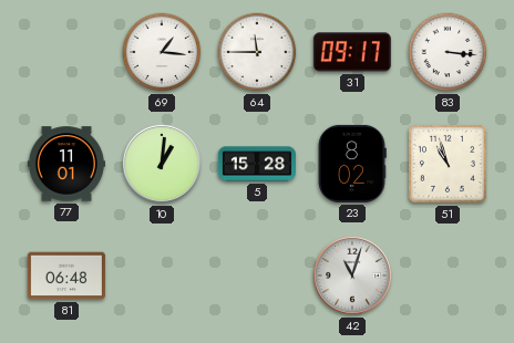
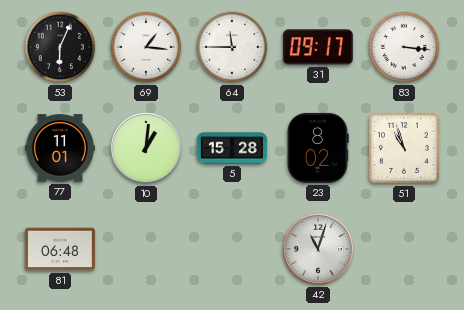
53: none -> 6:04
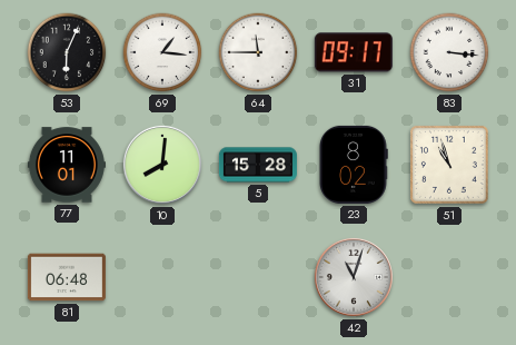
10: 1:01 -> 8:01
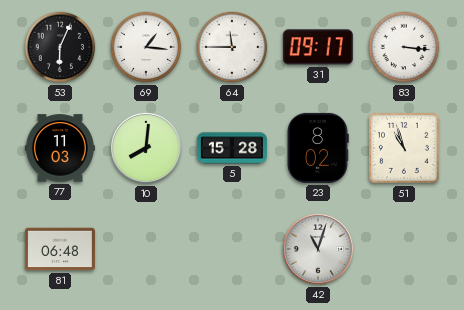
77: 11:01 -> 11:03
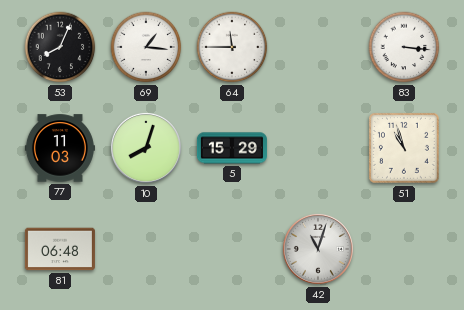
53: 6:04 -> 8:04
31: 09:17 -> none
10: 8:01 -> 8:03
5: 15:28 -> 15:29
23: 8:02 -> none
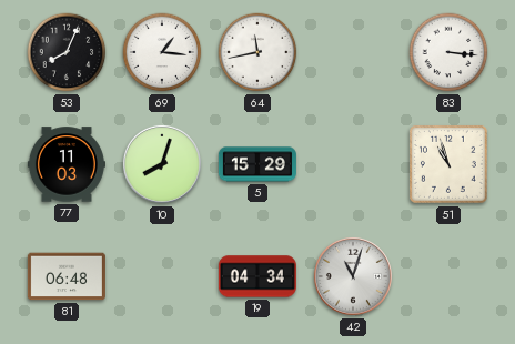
64: 11:45 -> 11:43
19: none -> 04:34
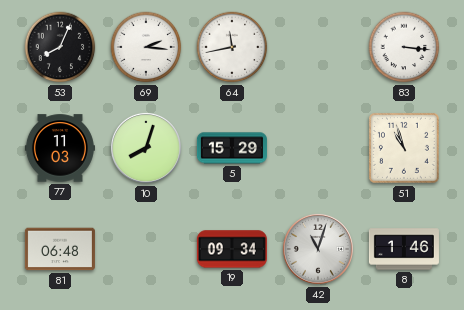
69: 1:16 -> 2:16
19: 04:34 -> 09:34
8: none -> 1:46
